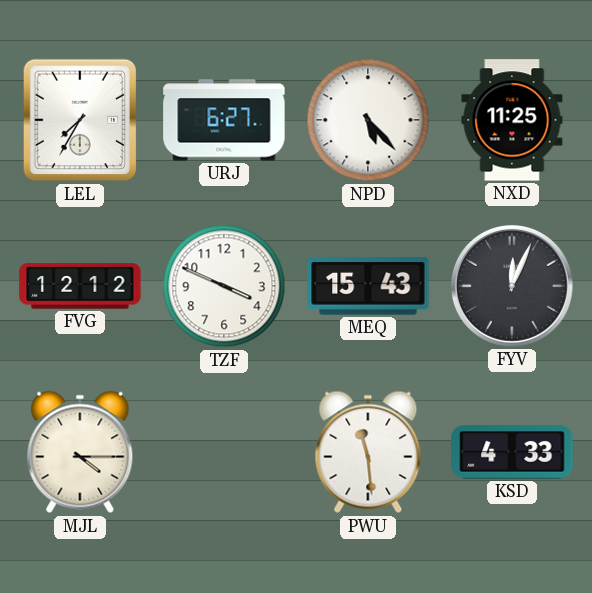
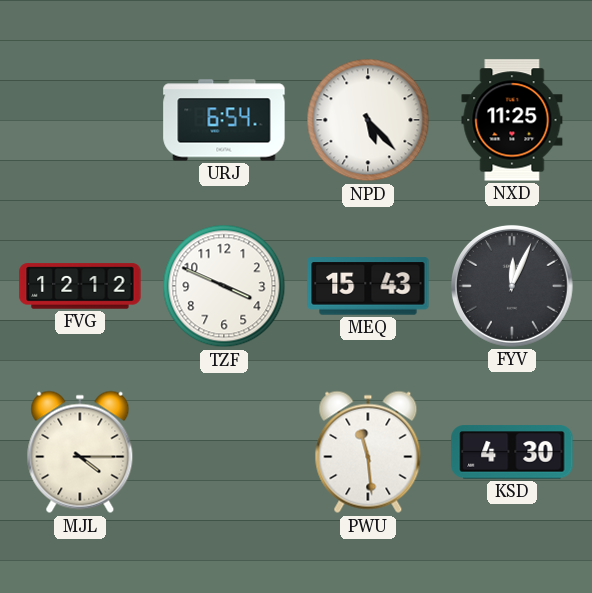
LEL: 7:35 -> none
URJ: 6:27 -> 6:54
KSD: 4:33 -> 4:30
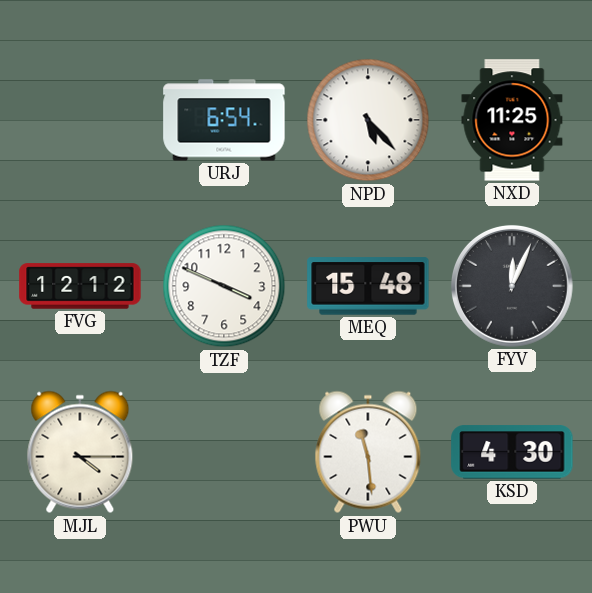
MEQ: 15:43 -> 15:48
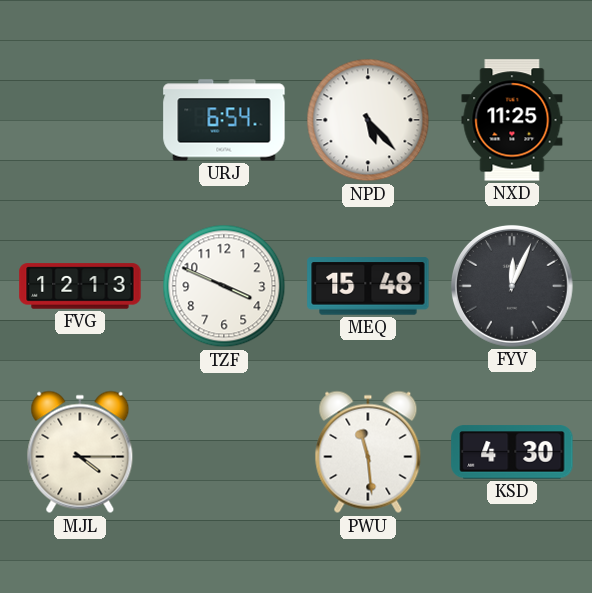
FVG: 12:12 -> 12:13
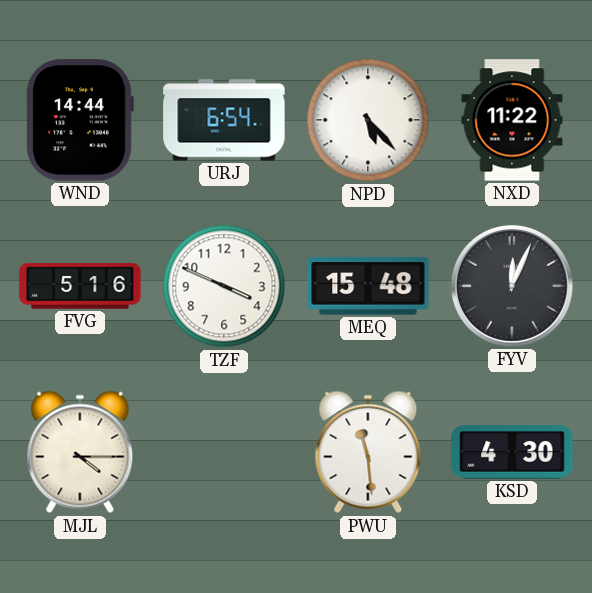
WND: none -> 14:44
NXD: 11:25 -> 11:22
FVG: 12:13 -> 5:16
